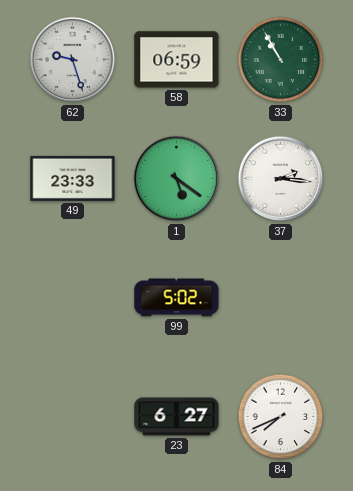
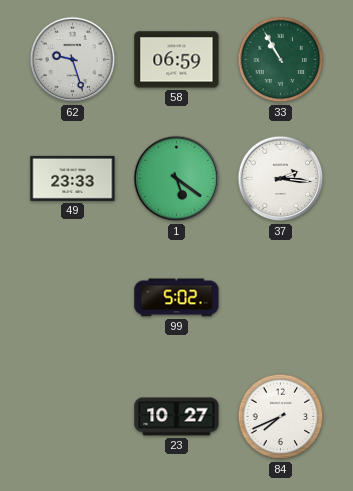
23: 6:27 -> 10:27
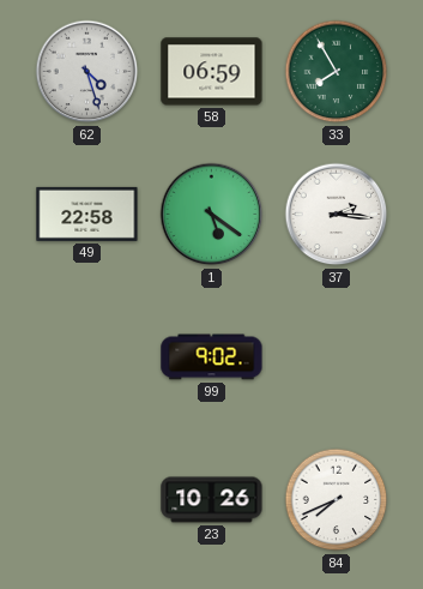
62: 9:27 -> 4:27
33: 10:55 -> 7:55
49: 23:33 -> 22:58
99: 5:02 -> 9:02
23: 10:27 -> 10:26
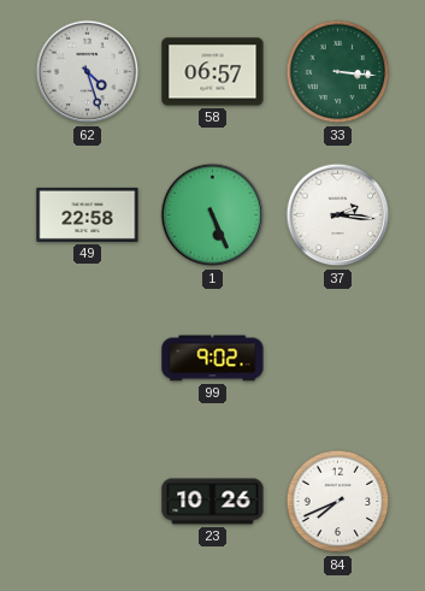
58: 06:59 -> 06:57
33: 7:55 -> 3:16
1: 5:21 -> 5:26
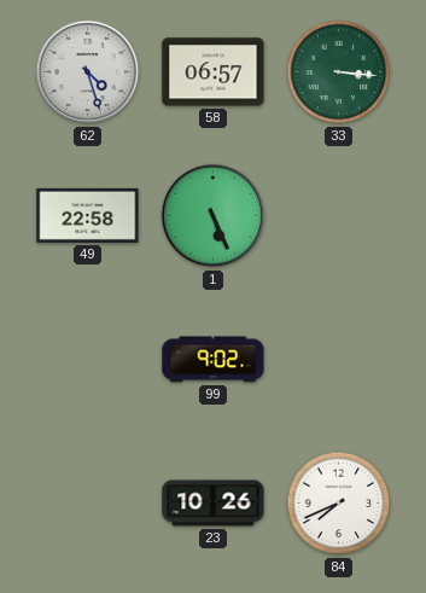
37: 2:16 -> none
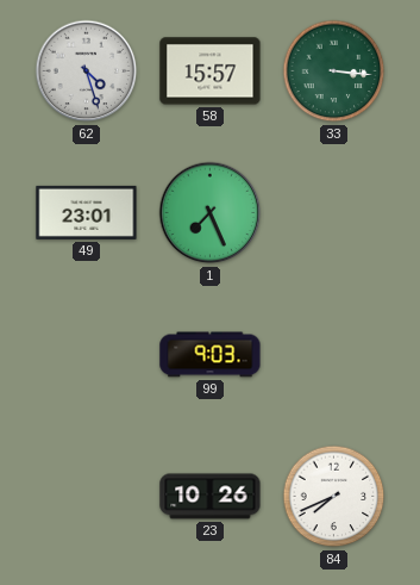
58: 06:57 -> 15:57
49: 22:58 -> 23:01
1: 5:26 -> 7:26
99: 9:02 -> 9:03
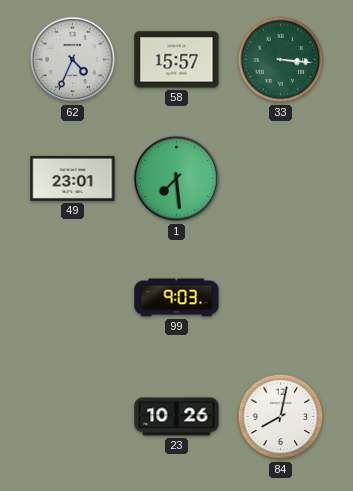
62: 4:27 -> 4:34
1: 7:26 -> 7:29
84: 7:41 -> 8:02
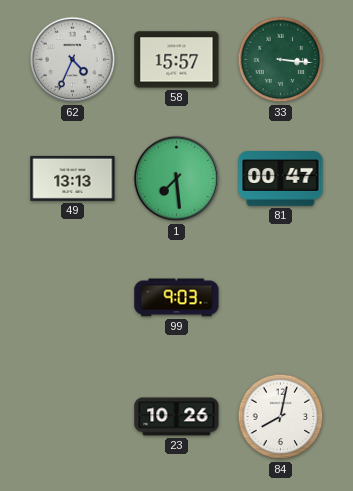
49: 23:01 -> 13:13
81: none -> 00:47
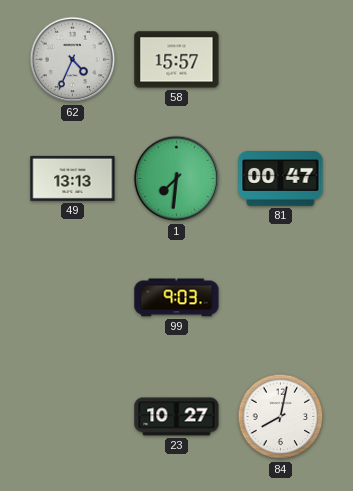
33: 3:16 -> none
1: 7:29 -> 7:31
23: 10:26 -> 10:27
